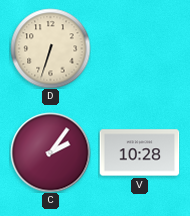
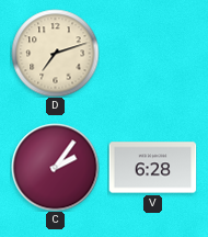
D: 6:33 -> 7:12
V: 10:28 -> 6:28
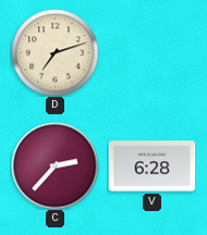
C: 2:06 -> 2:37
